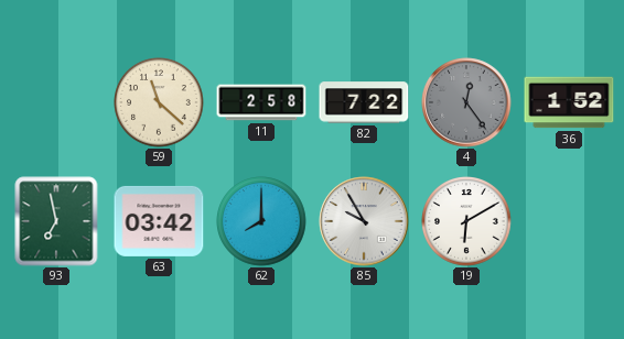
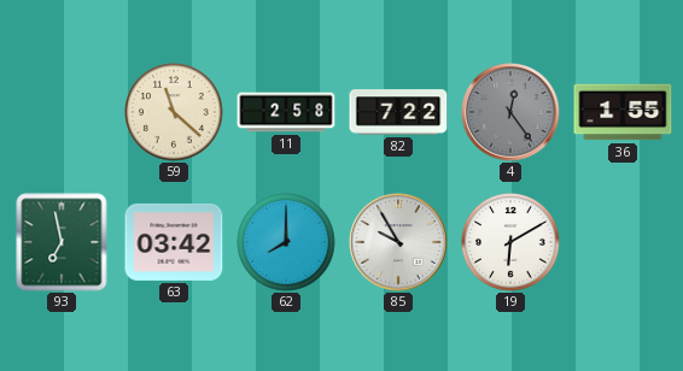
36: 1:52 -> 1:55
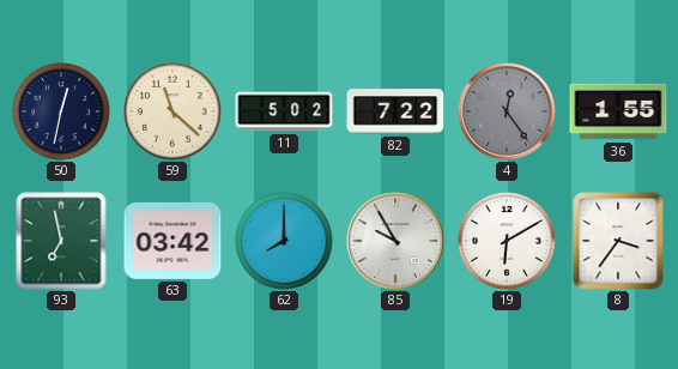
50: none -> 12:32
11: 2:58 -> 5:02
8: none -> 3:36
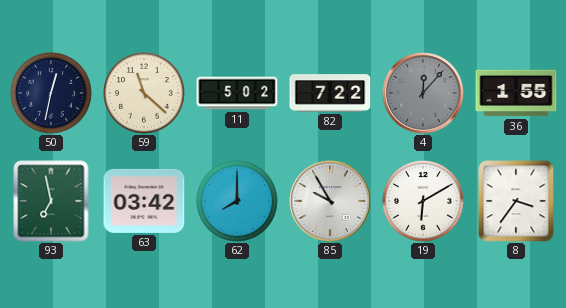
4: 12:24 -> 12:07
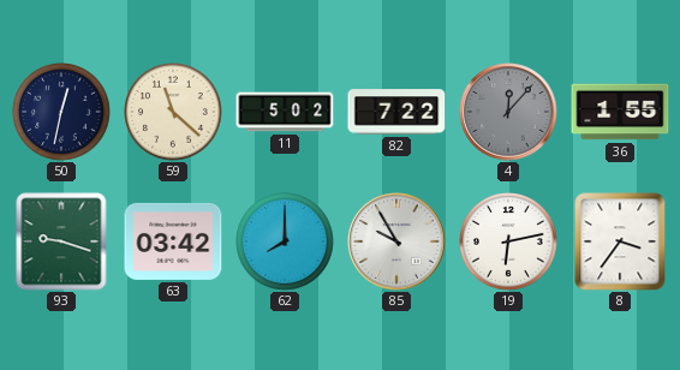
93: 6:58 -> 9:18
19: 6:10 -> 6:13
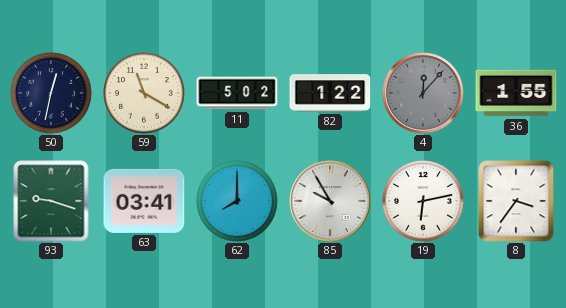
59: 11:22 -> 11:20
82: 7:22 -> 1:22
63: 03:42 -> 03:41
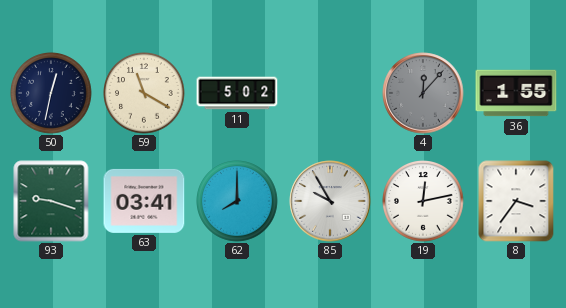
82: 1:22 -> none
19: 6:13 -> 12:13
